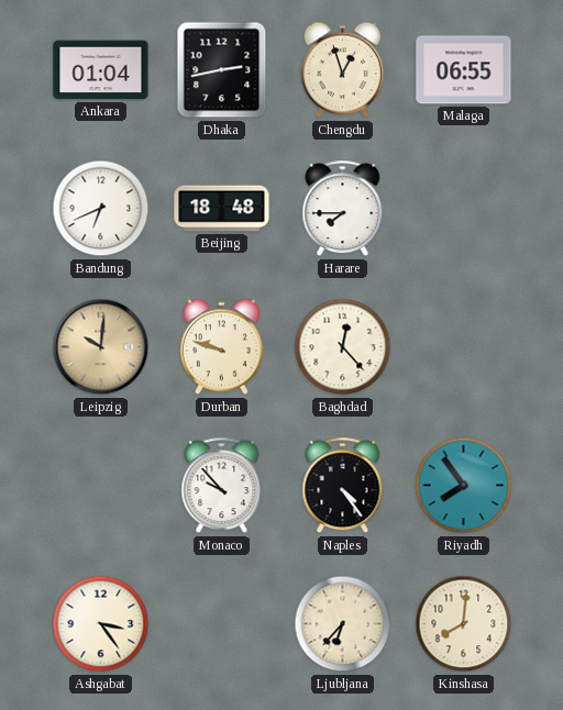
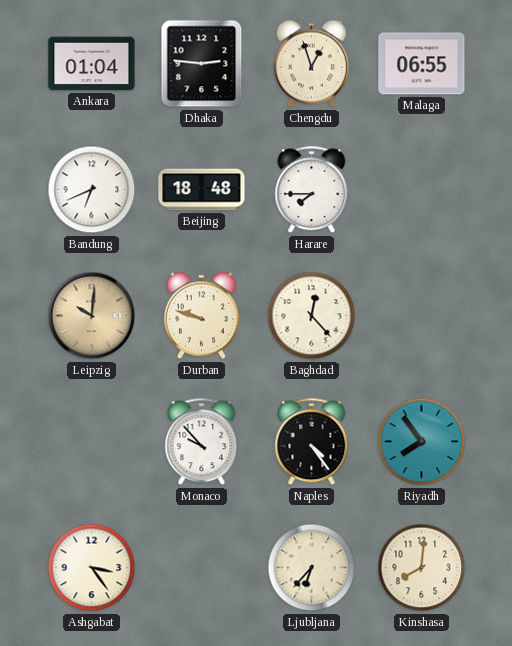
Dhaka: 2:43 -> 2:46
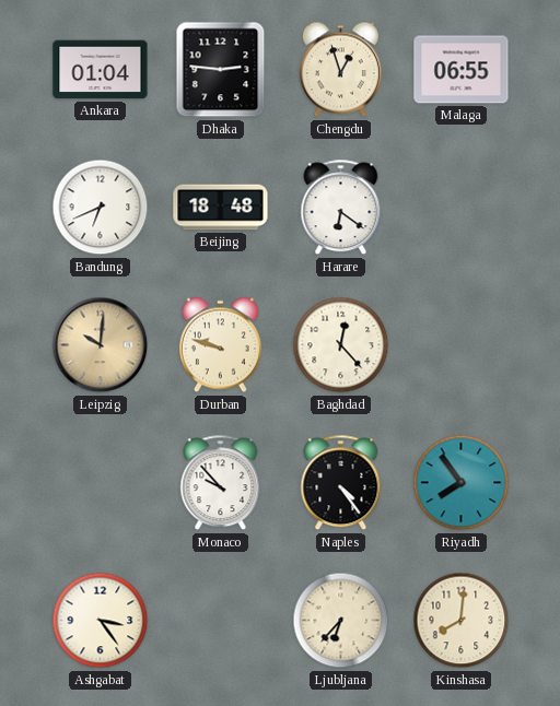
Harare: 7:45 -> 6:21
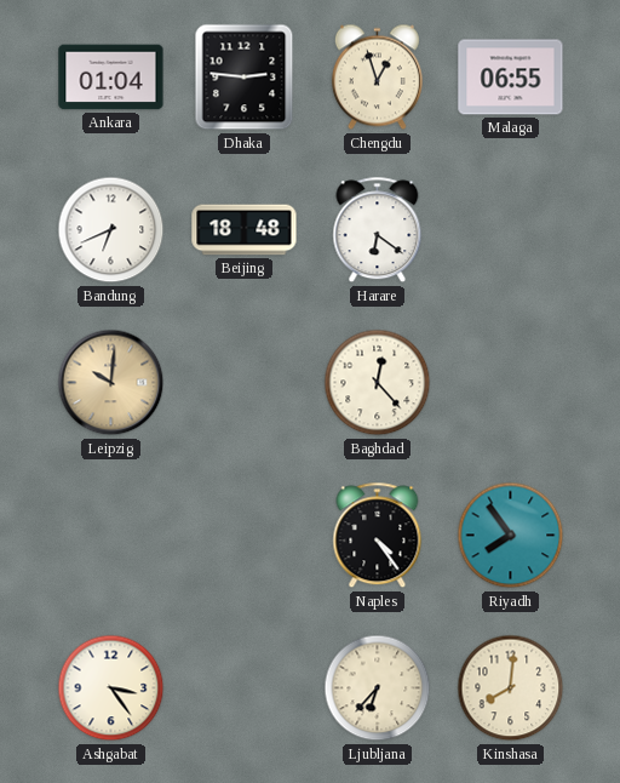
Durban: 9:48 -> none
Monaco: 9:53 -> none
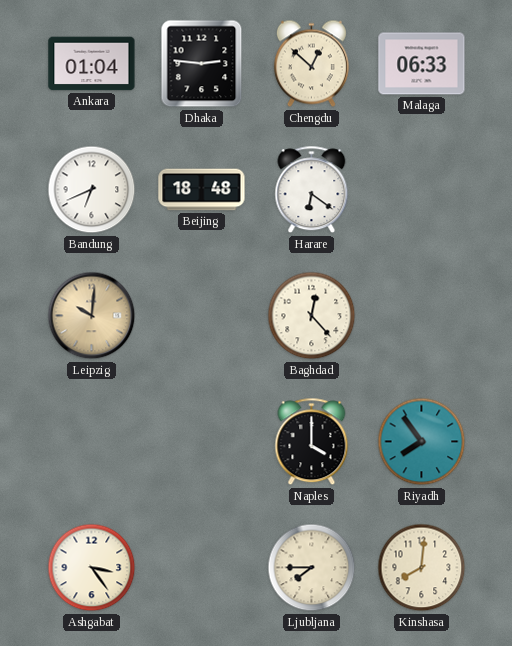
Chengdu: 12:57 -> 12:52
Malaga: 06:55 -> 06:33
Naples: 4:24 -> 4:00
Ljubljana: 6:37 -> 7:45
